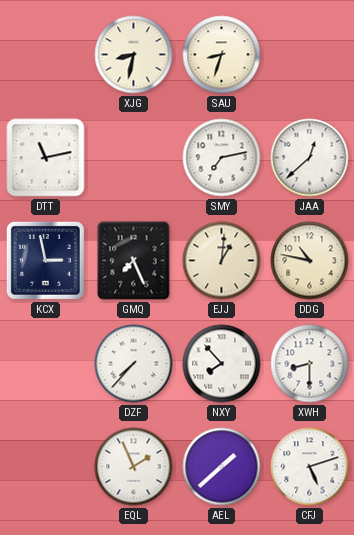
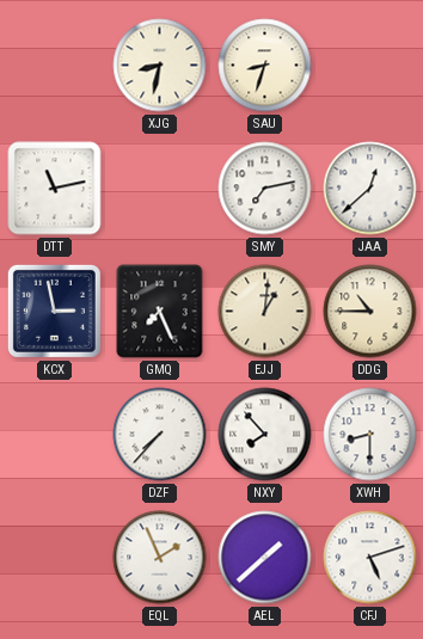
DDG: 10:47 -> 10:45
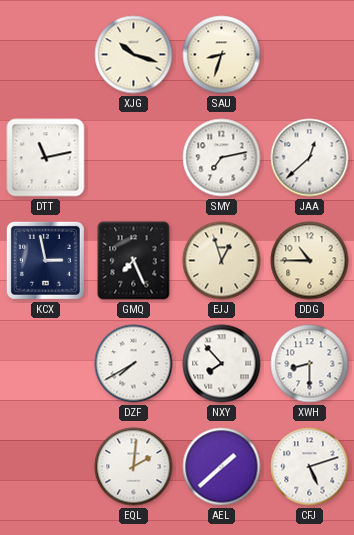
XJG: 8:32 -> 10:18
EJJ: 1:01 -> 12:57
DZF: 7:37 -> 7:40
EQL: 1:56 -> 2:01
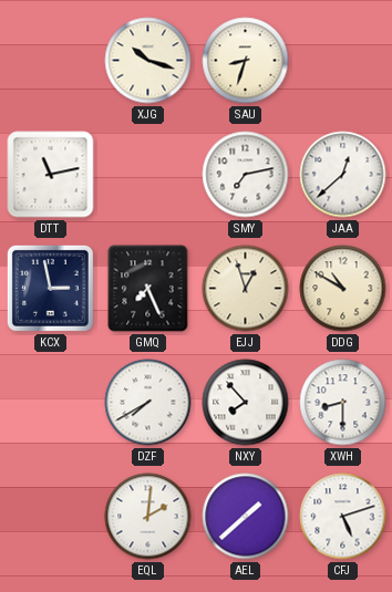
DDG: 10:45 -> 10:50
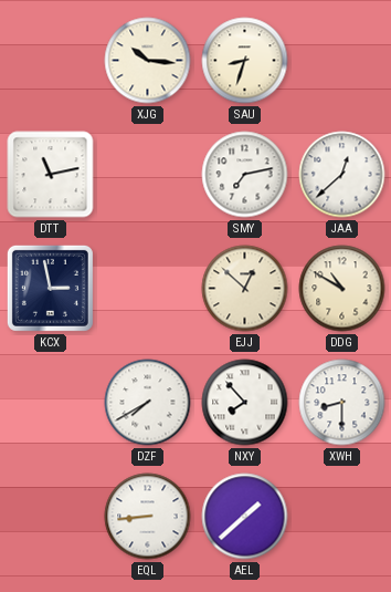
XJG: 10:18 -> 10:16
GMQ: 7:26 -> none
EJJ: 12:57 -> 12:52
EQL: 2:01 -> 8:44
CFJ: 5:12 -> none
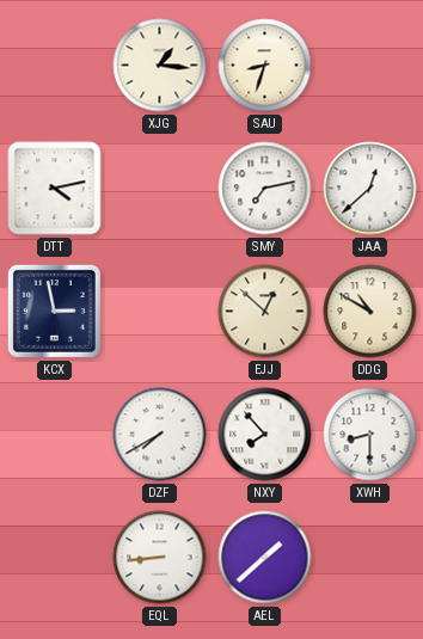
XJG: 10:16 -> 1:16
DTT: 11:13 -> 4:13
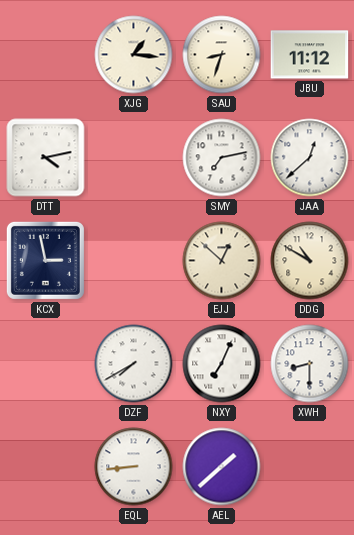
JBU: none -> 11:12
NXY: 7:53 -> 7:04
